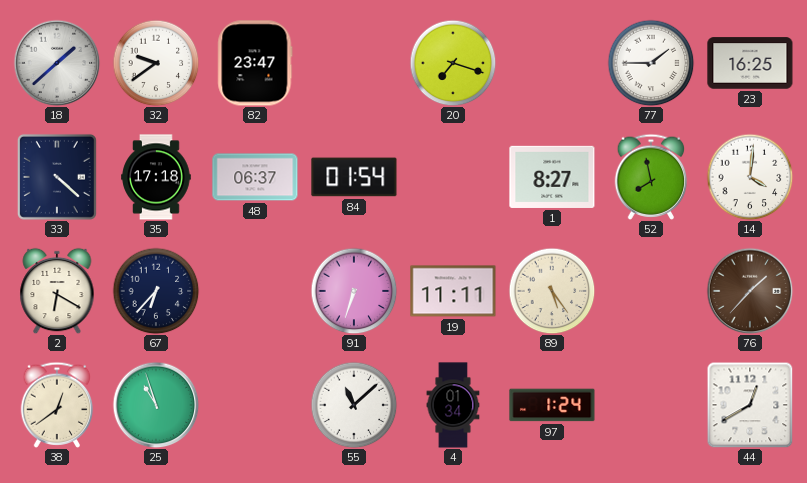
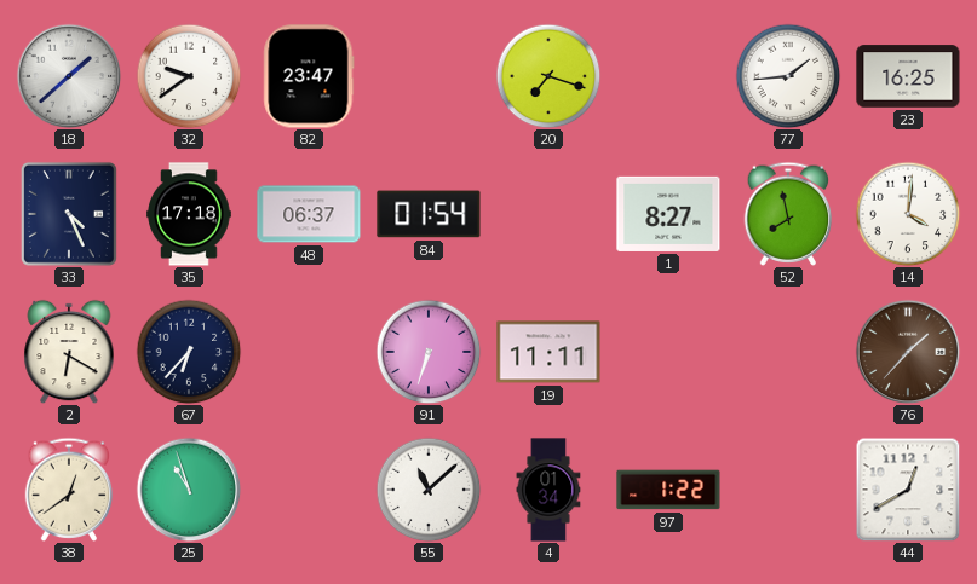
77: 1:45 -> 1:44
33: 4:22 -> 4:26
89: 5:24 -> none
97: 1:24 -> 1:22
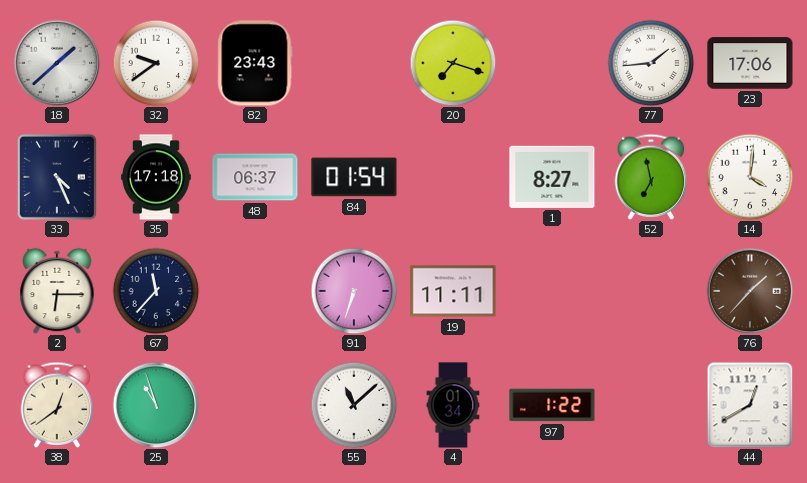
82: 23:47 -> 23:43
23: 16:25 -> 17:06
52: 7:58 -> 6:58
2: 6:20 -> 6:15
67: 6:37 -> 11:37
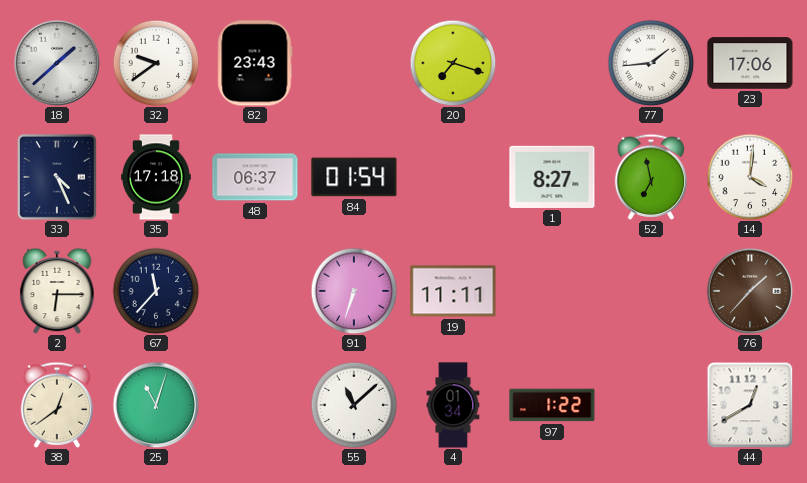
25: 10:57 -> 11:03
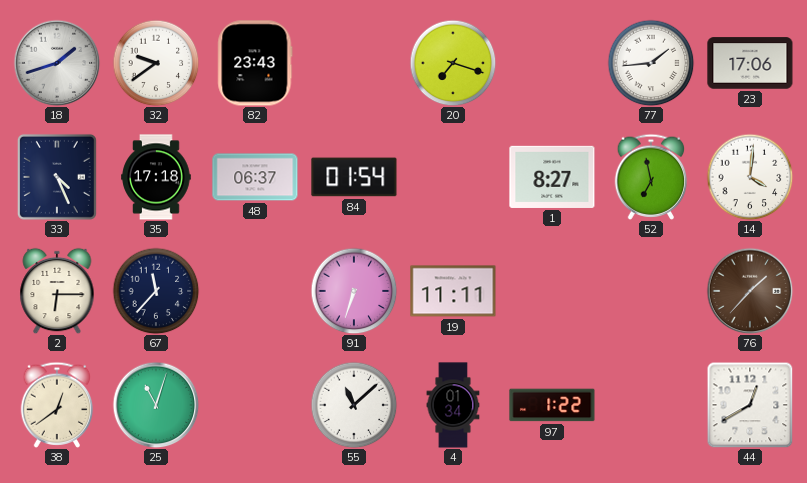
18: 1:38 -> 1:42
